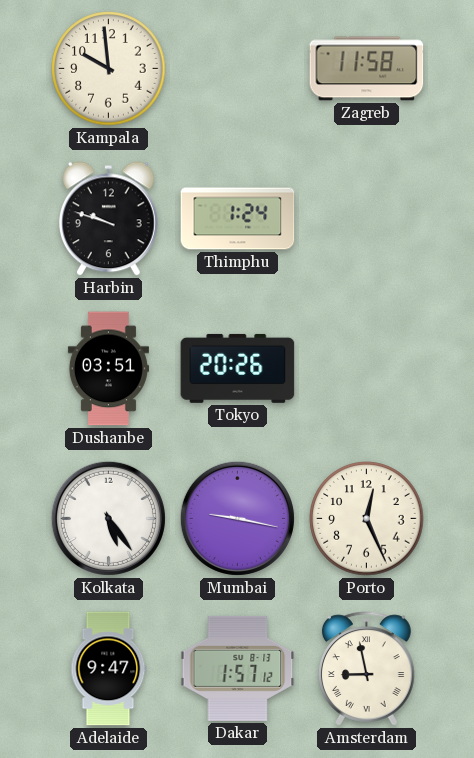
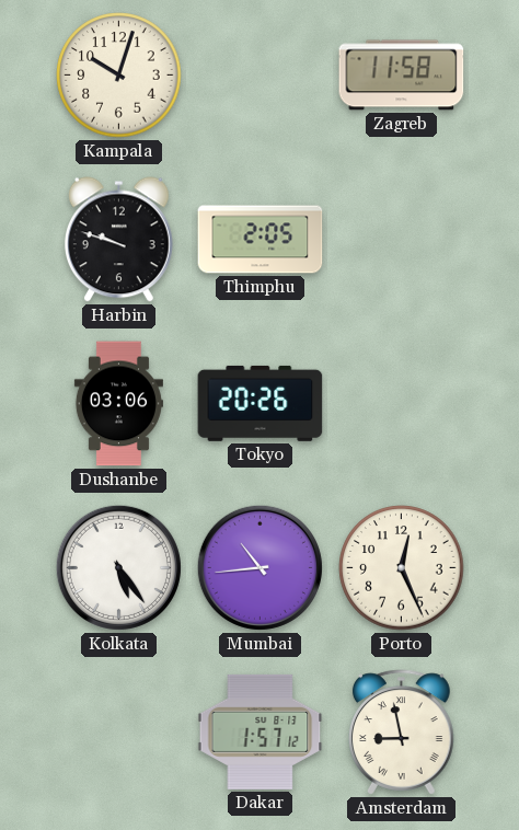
Kampala: 9:59 -> 10:03
Thimphu: 1:24 -> 2:05
Dushanbe: 03:51 -> 03:06
Mumbai: 9:17 -> 10:44
Adelaide: 9:47 -> none
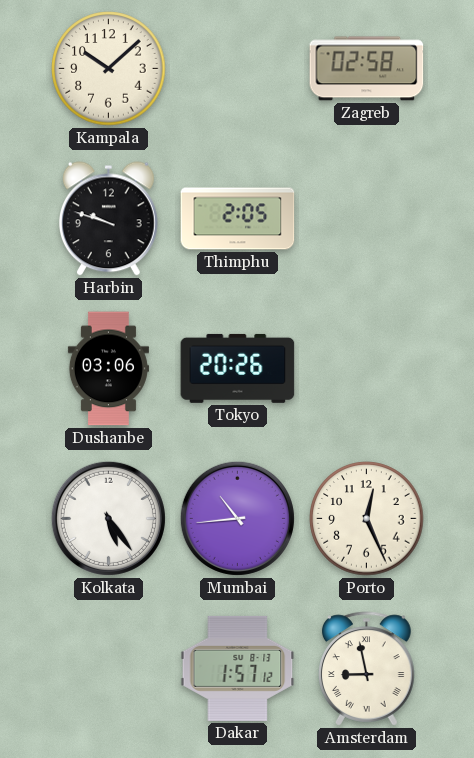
Kampala: 10:03 -> 10:08
Zagreb: 11:58 -> 02:58
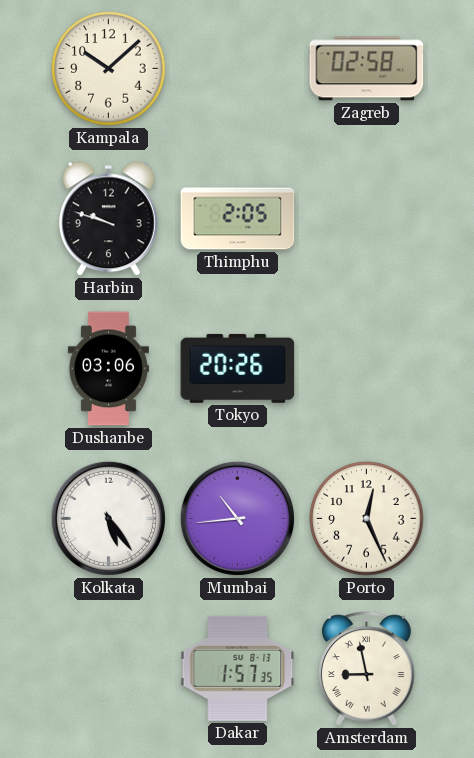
Dakar: 1:57:12 -> 1:57:35
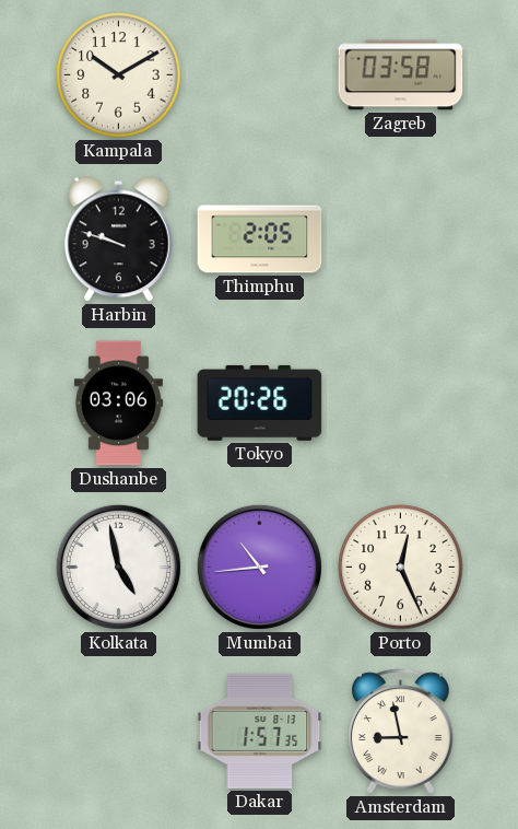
Kampala: 10:08 -> 10:10
Zagreb: 02:58 -> 03:58
Kolkata: 5:24 -> 4:58
